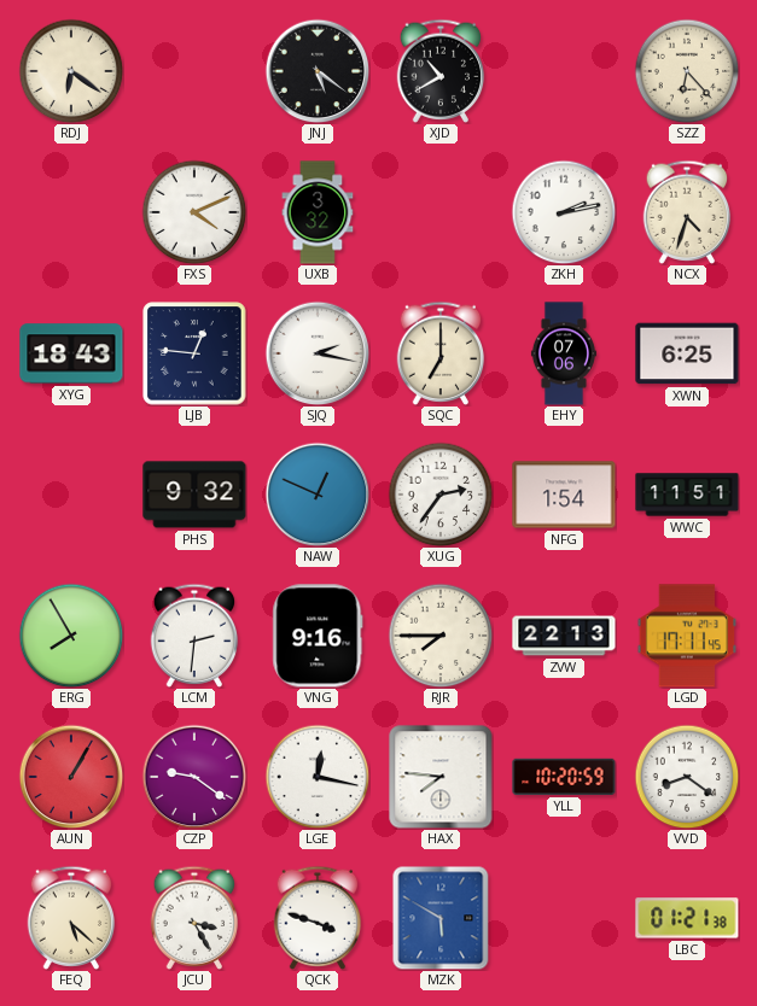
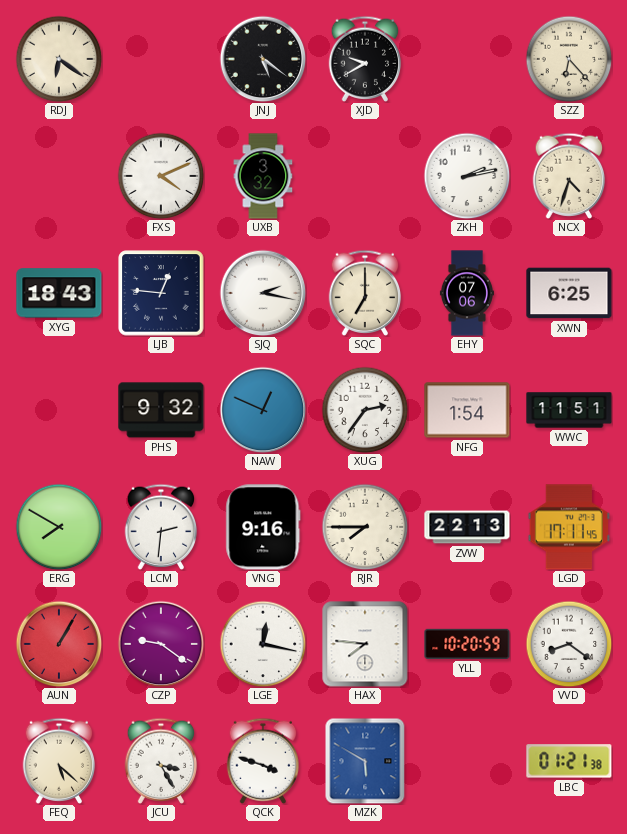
XJD: 10:40 -> 9:40
ERG: 7:55 -> 7:50
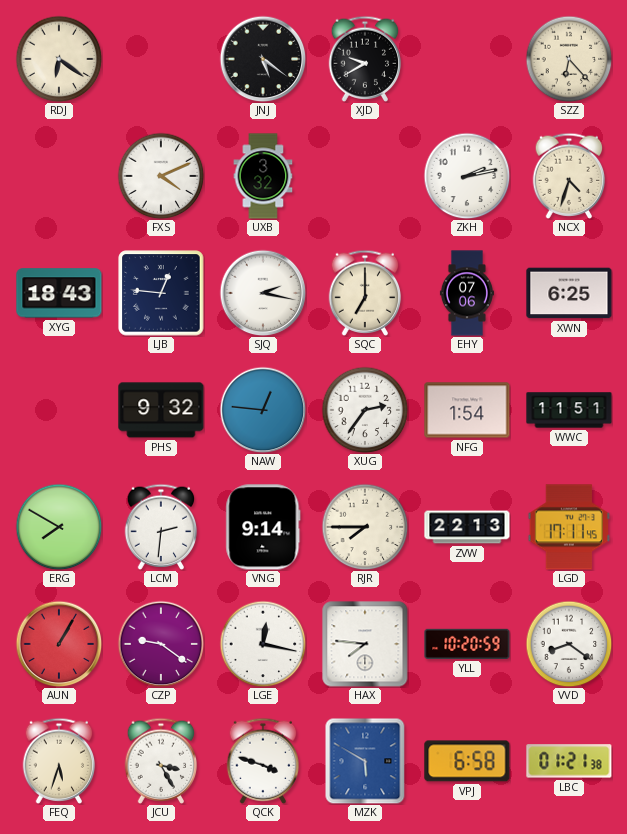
NAW: 12:49 -> 12:46
VNG: 9:16 -> 9:14
FEQ: 5:22 -> 5:33
VPJ: none -> 6:58
